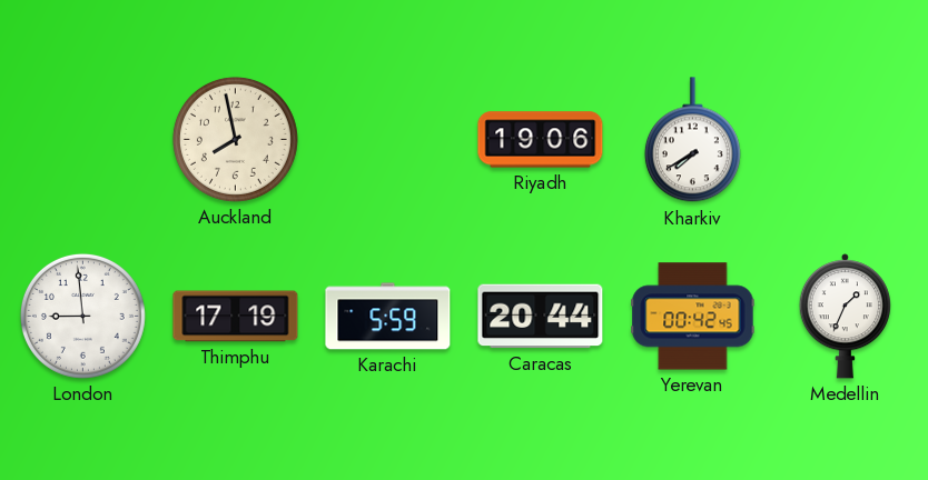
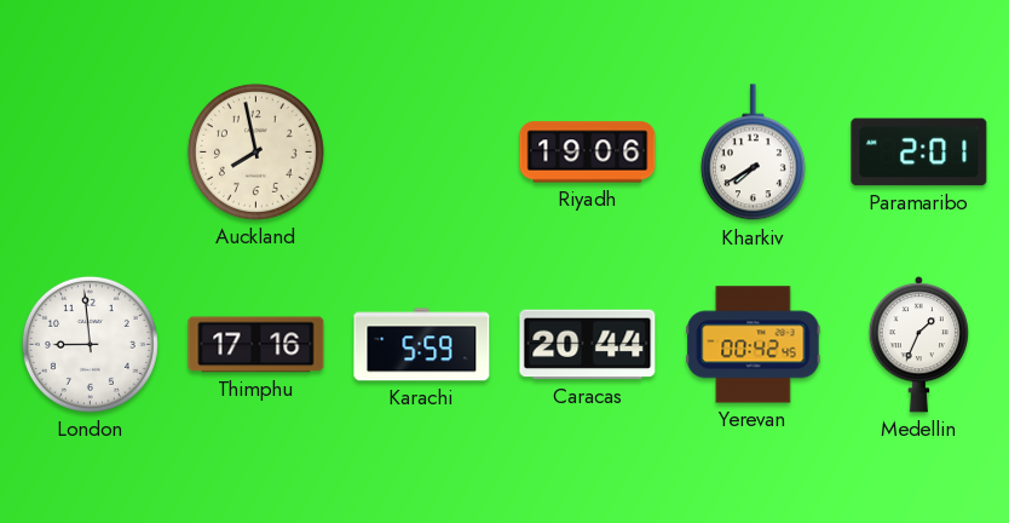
Paramaribo: none -> 2:01
Thimphu: 17:19 -> 17:16
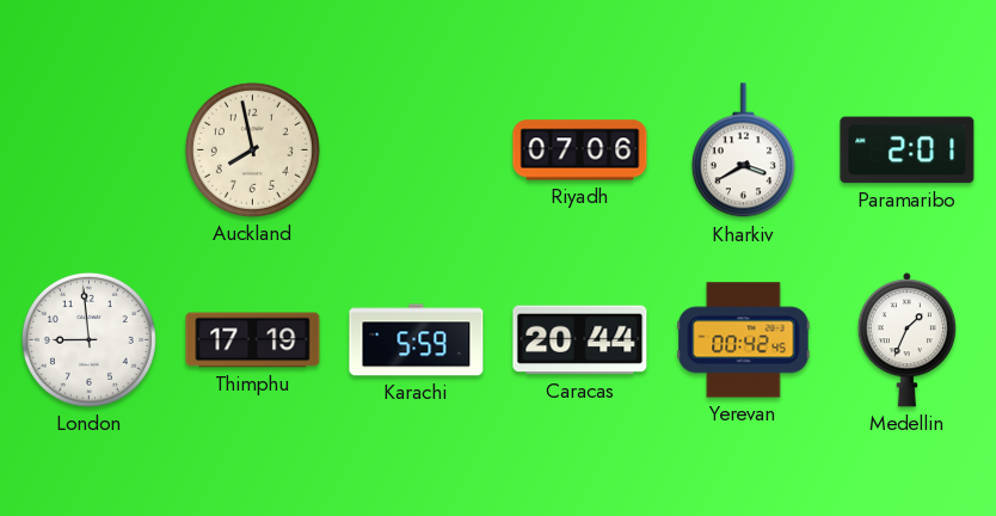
Riyadh: 19:06 -> 07:06
Kharkiv: 7:40 -> 3:40
Thimphu: 17:16 -> 17:19
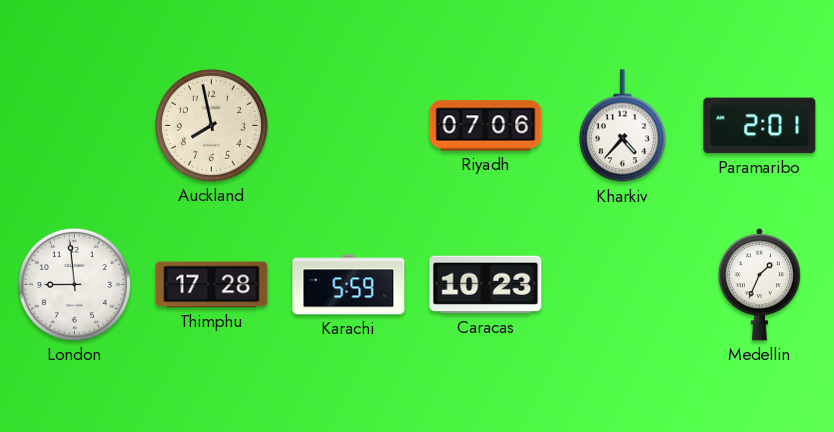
Kharkiv: 3:40 -> 4:37
Thimphu: 17:19 -> 17:28
Caracas: 20:44 -> 10:23
Yerevan: 00:42 -> none
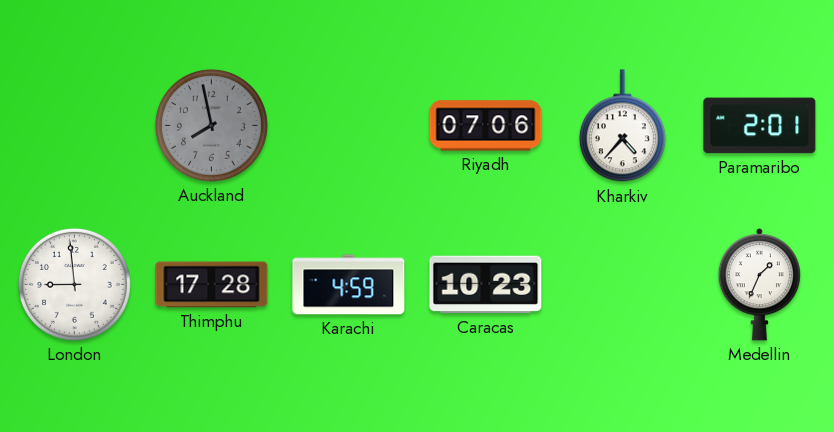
Auckland dial: cream -> grey
Karachi: 5:59 -> 4:59
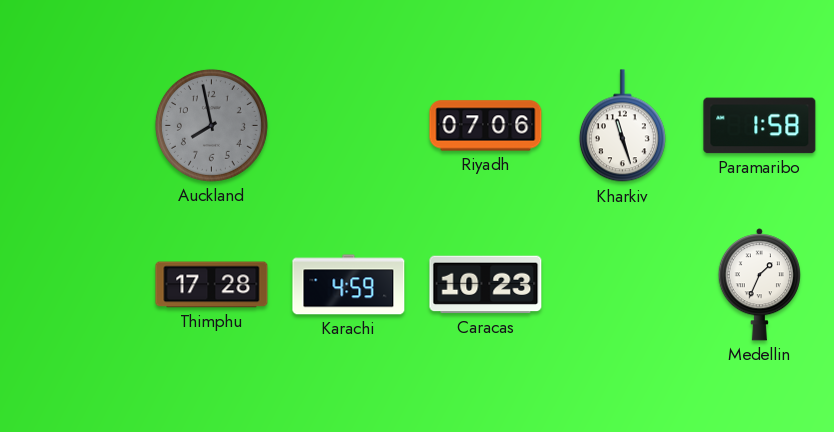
Kharkiv: 4:37 -> 11:27
Paramaribo: 2:01 -> 1:58
London: 8:59 -> none
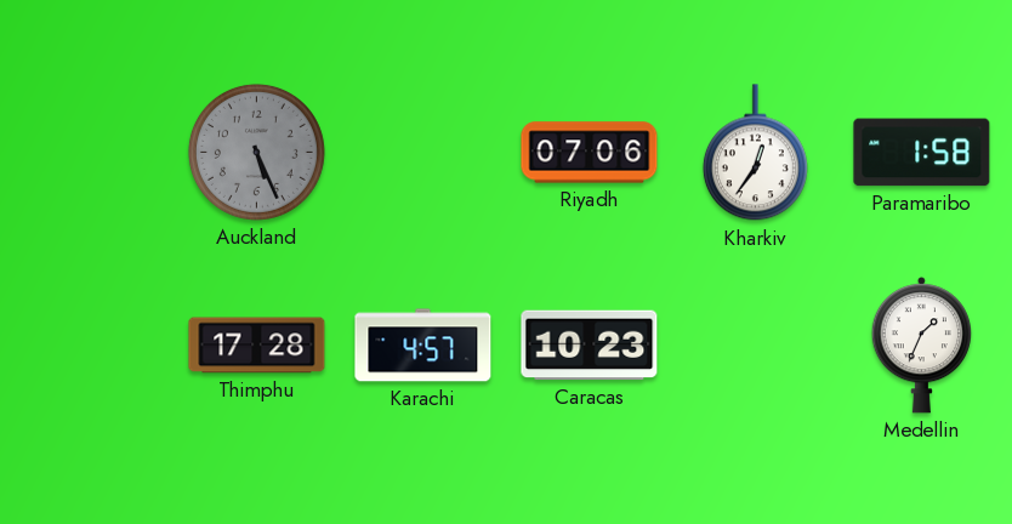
Auckland: 7:58 -> 5:26
Kharkiv: 11:27 -> 12:36
Karachi: 4:59 -> 4:57
